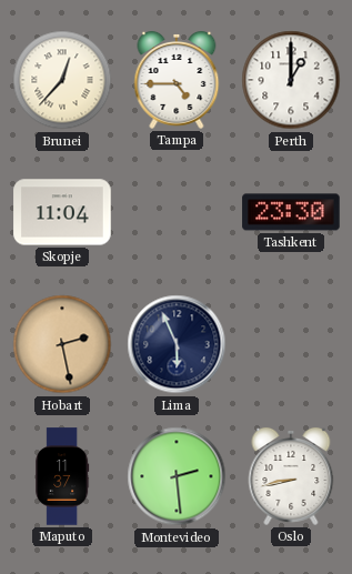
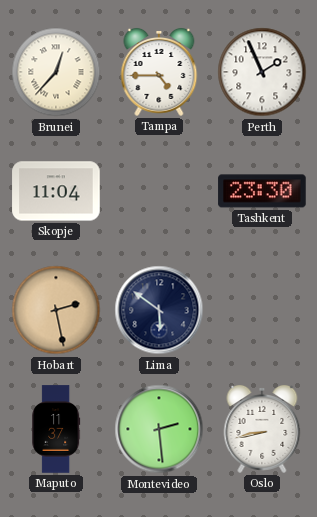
Perth: 1:00 -> 1:56
Lima: 5:56 -> 5:51
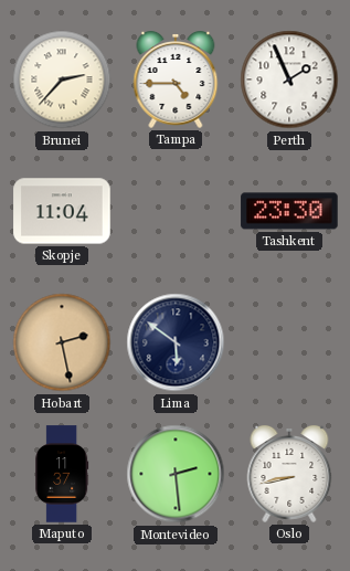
Brunei: 12:37 -> 2:37
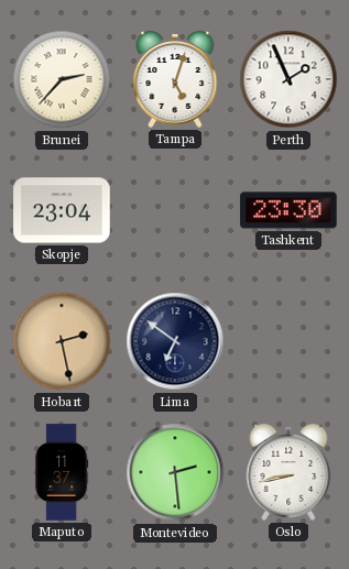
Tampa: 4:45 -> 5:03
Skopje: 11:04 -> 23:04
Lima: 5:51 -> 6:51
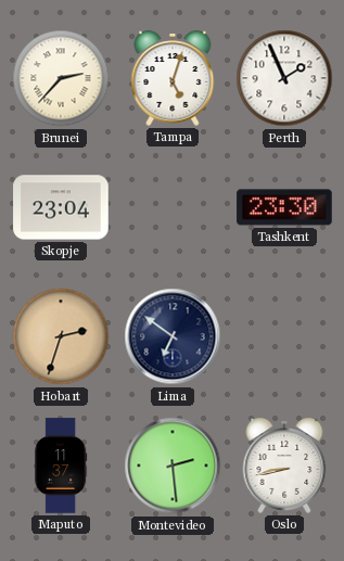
Hobart: 2:28 -> 2:33
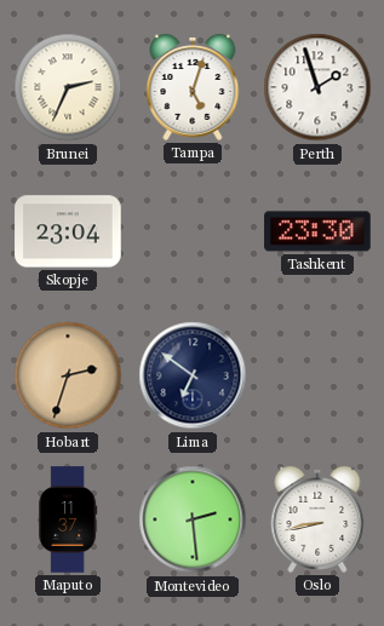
Brunei: 2:37 -> 2:34
Perth: 1:56 -> 1:57
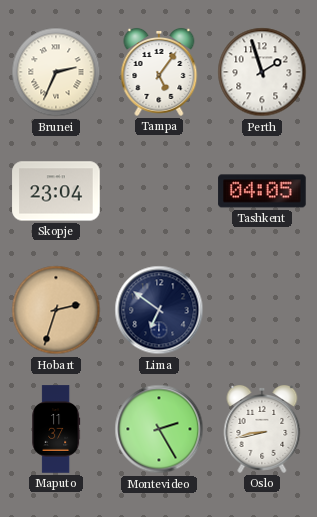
Tampa: 5:03 -> 5:06
Tashkent: 23:30 -> 04:05
Montevideo: 2:29 -> 2:25
